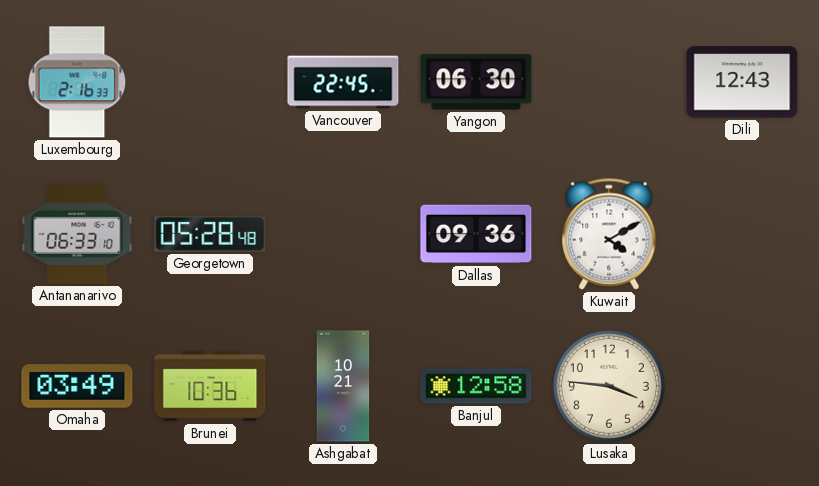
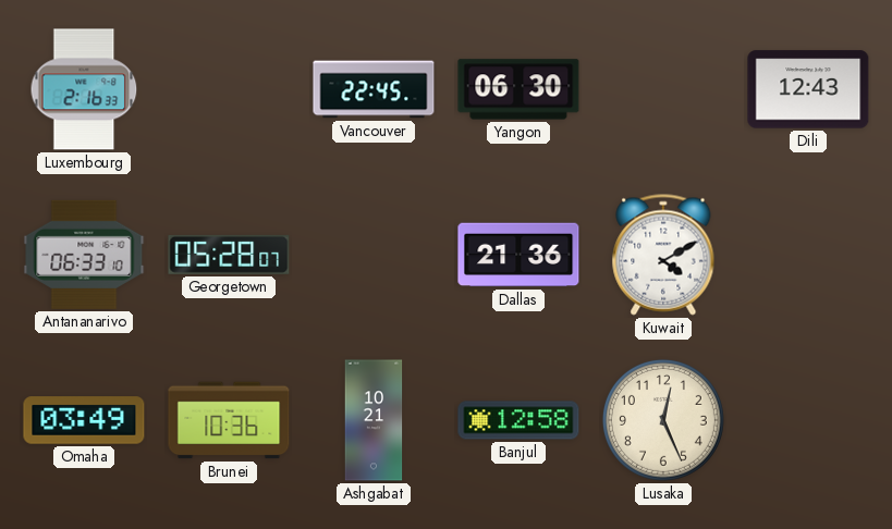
Georgetown: 05:28:48 -> 05:28:07
Dallas: 09:36 -> 21:36
Lusaka: 3:46 -> 12:26
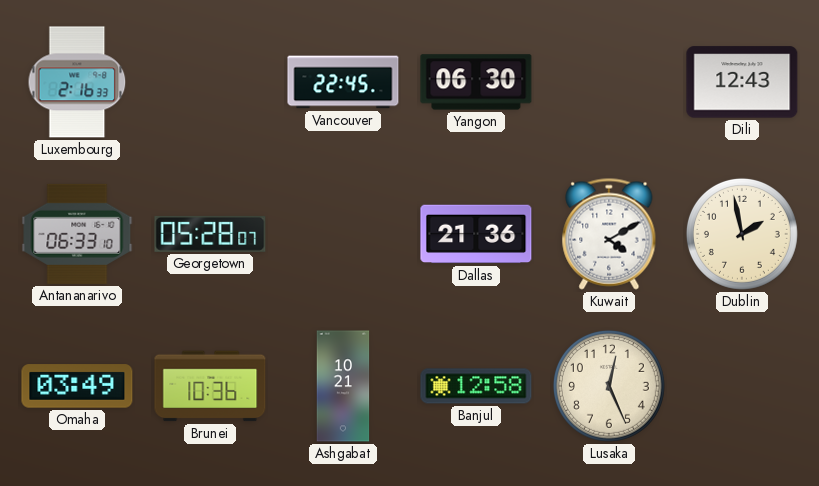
Dublin: none -> 1:58
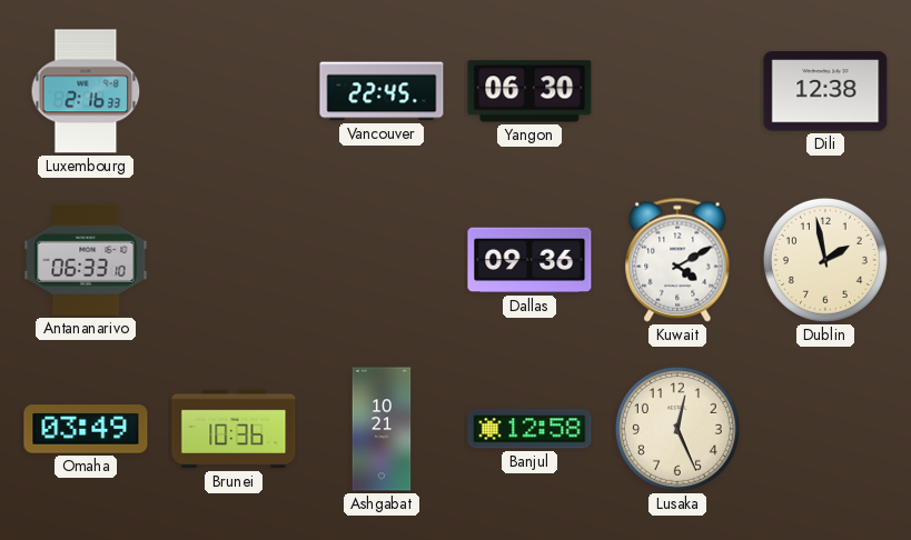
Dili: 12:43 -> 12:38
Georgetown: 05:28 -> none
Dallas: 21:36 -> 09:36
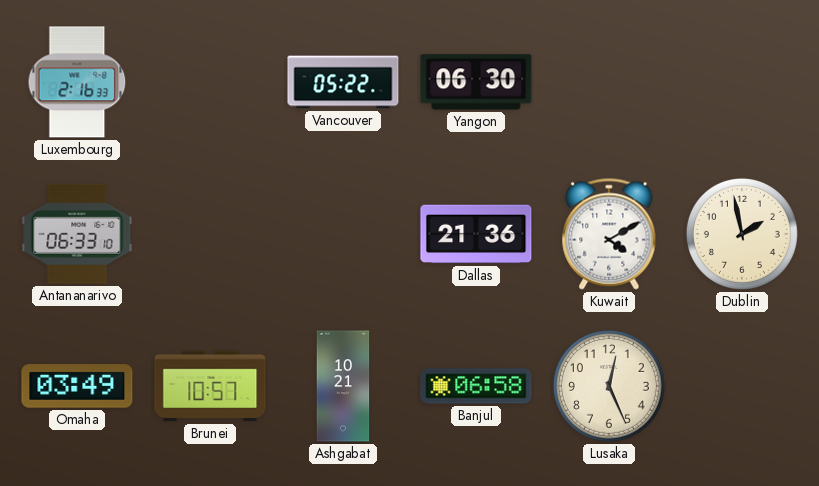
Vancouver: 22:45 -> 05:22
Dili: 12:38 -> none
Dallas: 09:36 -> 21:36
Brunei: 10:36 -> 10:57
Banjul: 12:58 -> 06:58
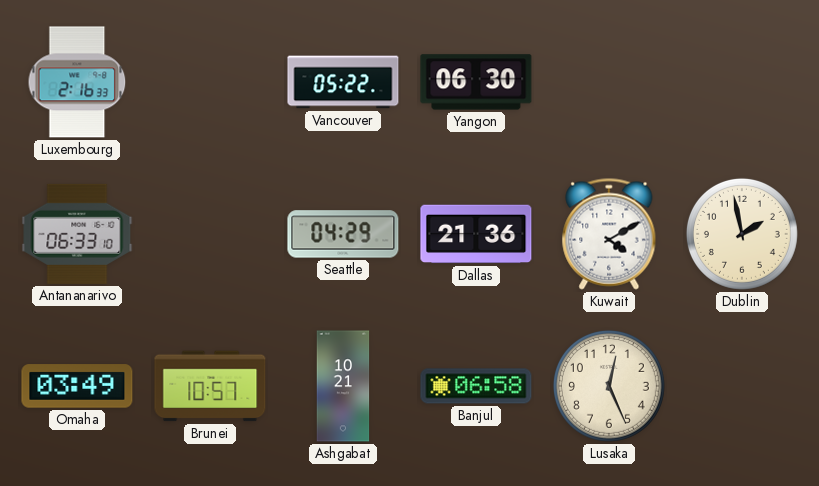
Seattle: none -> 04:29
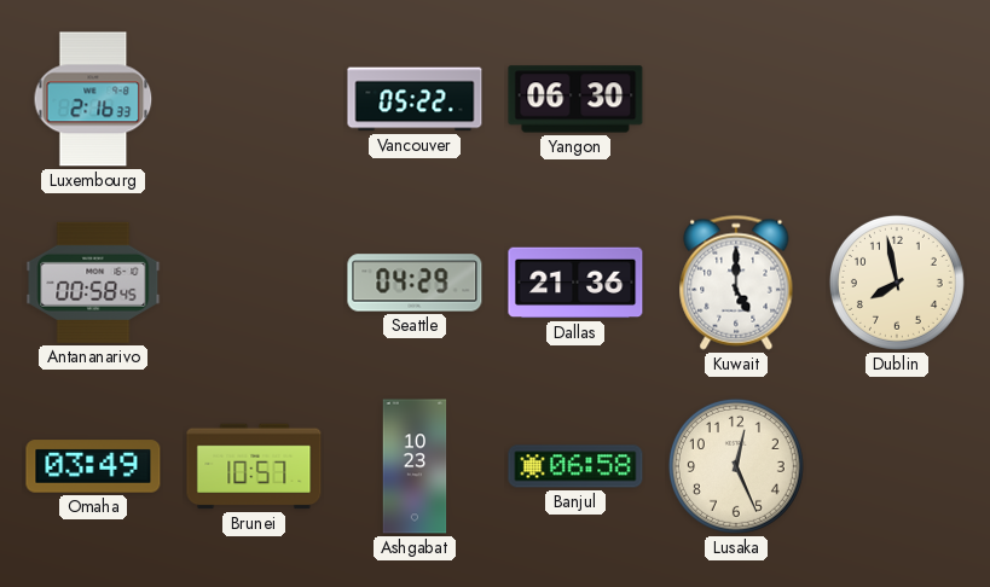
Antananarivo: 06:33 -> 00:58
Kuwait: 4:10 -> 5:00
Dublin: 1:58 -> 7:58
Ashgabat: 10:21 -> 10:23
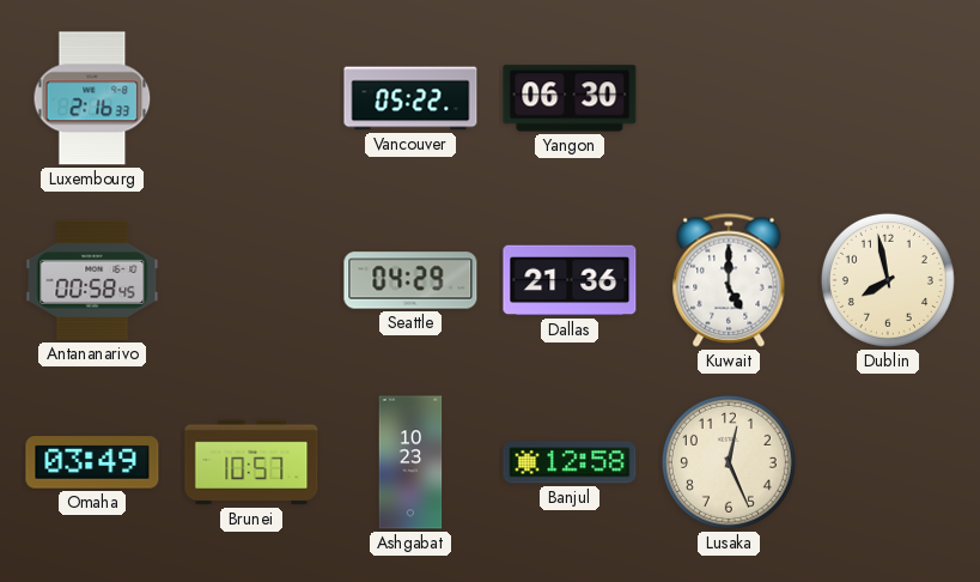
Banjul: 06:58 -> 12:58
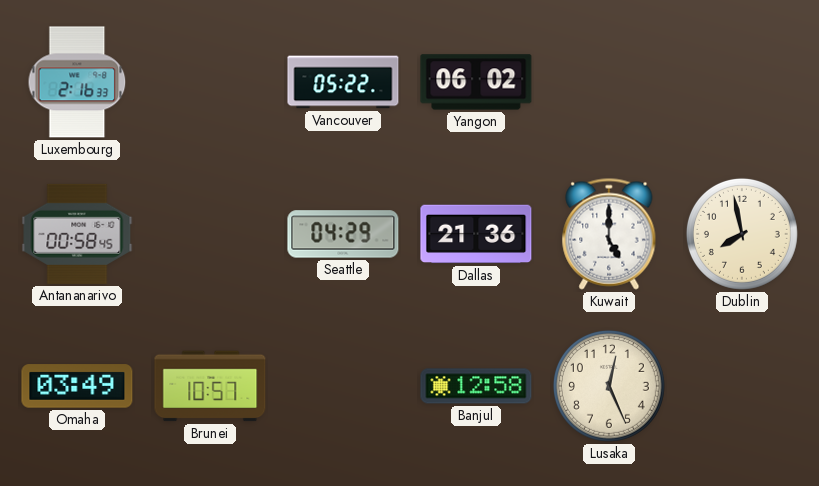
Yangon: 06:30 -> 06:02
Ashgabat: 10:23 -> none
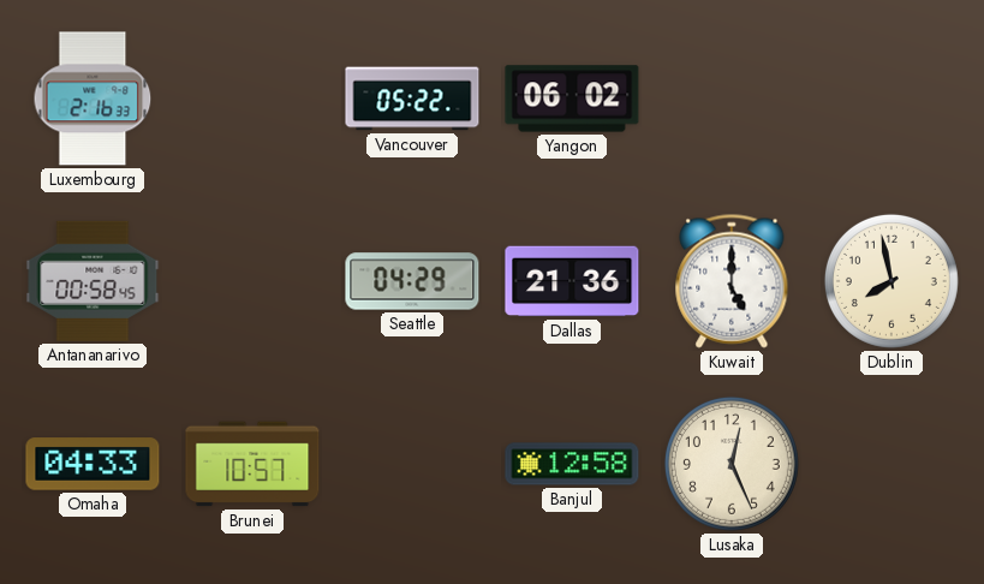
Omaha: 03:49 -> 04:33
